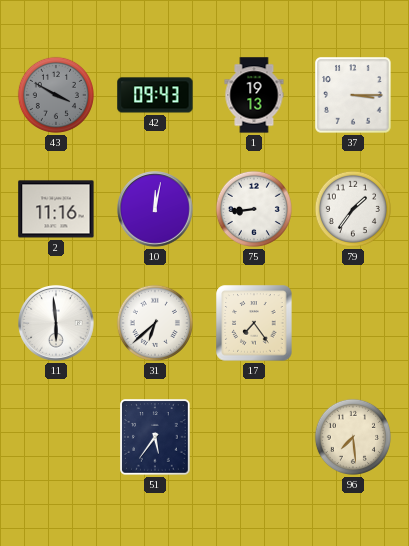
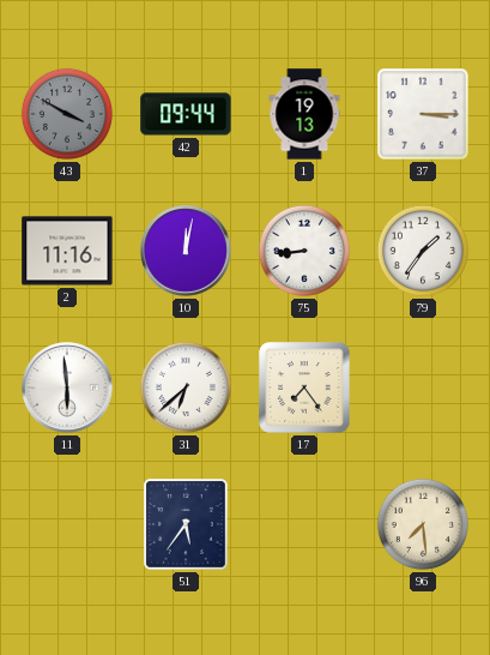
42: 09:43 -> 09:44
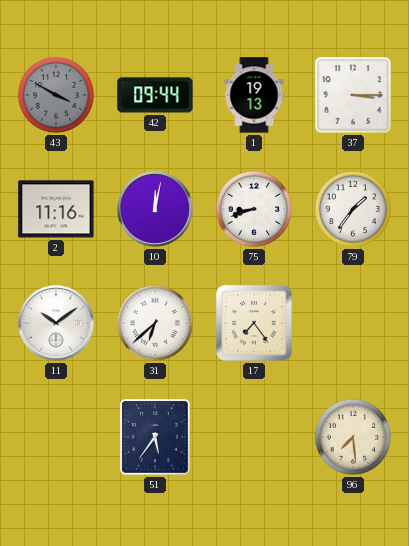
75: 8:44 -> 8:42
11: 5:59 -> 10:09
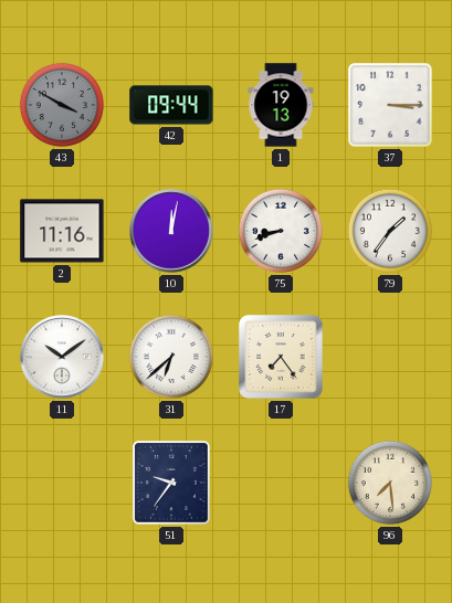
51: 5:36 -> 9:36
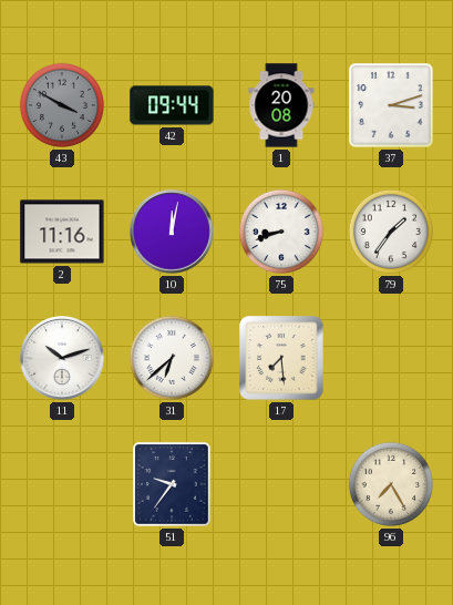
1: 19:13 -> 20:08
37: 3:15 -> 3:12
11: 10:09 -> 10:12
17: 7:24 -> 7:29
96: 7:29 -> 7:25
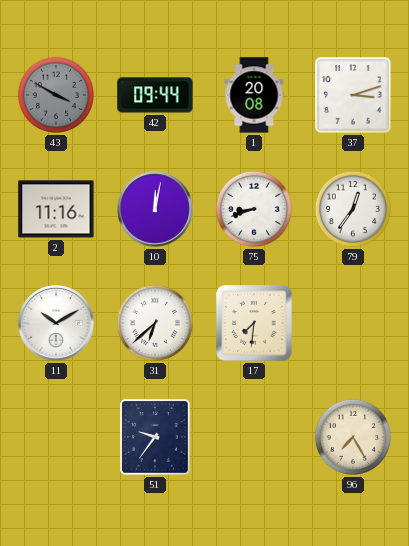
79: 1:36 -> 12:36
11: 10:12 -> 10:10
17: 7:29 -> 7:31
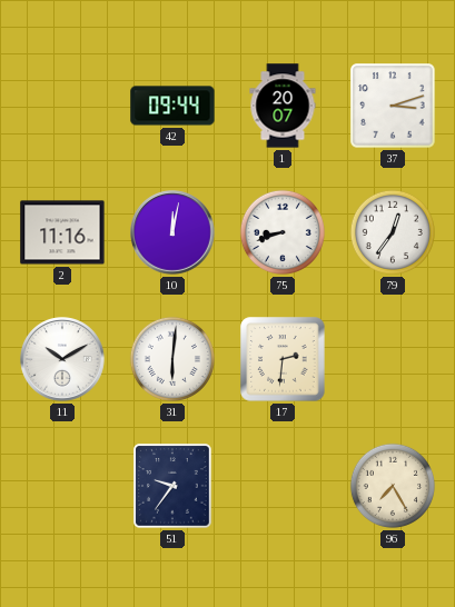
43: 3:50 -> none
1: 20:08 -> 20:07
31: 6:38 -> 6:01
17: 7:31 -> 2:31
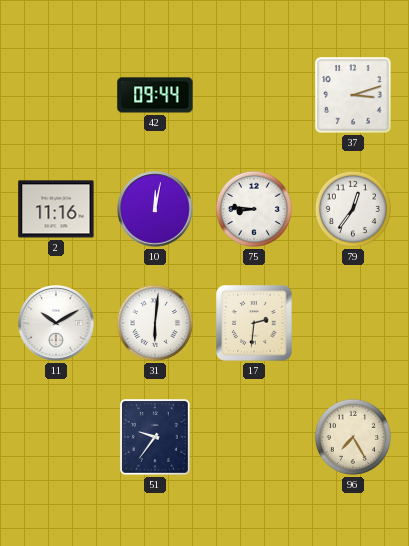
1: 20:07 -> none
75: 8:42 -> 8:46
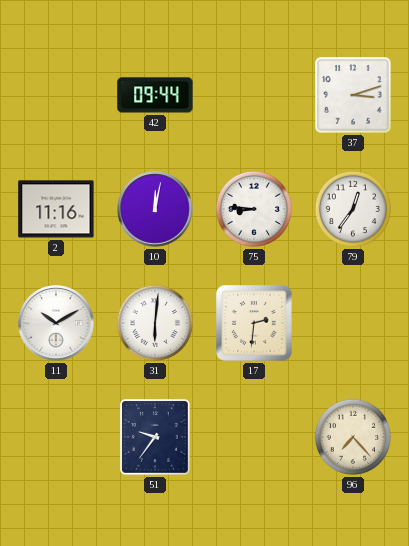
96: 7:25 -> 7:23
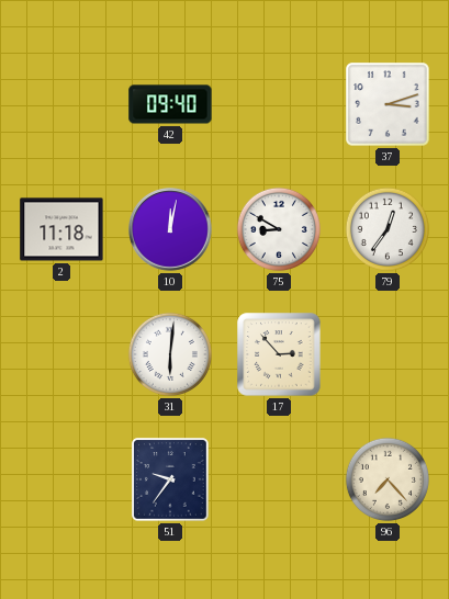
42: 09:44 -> 09:40
2: 11:16 -> 11:18
75: 8:46 -> 8:50
11: 10:10 -> none
17: 2:31 -> 2:53
